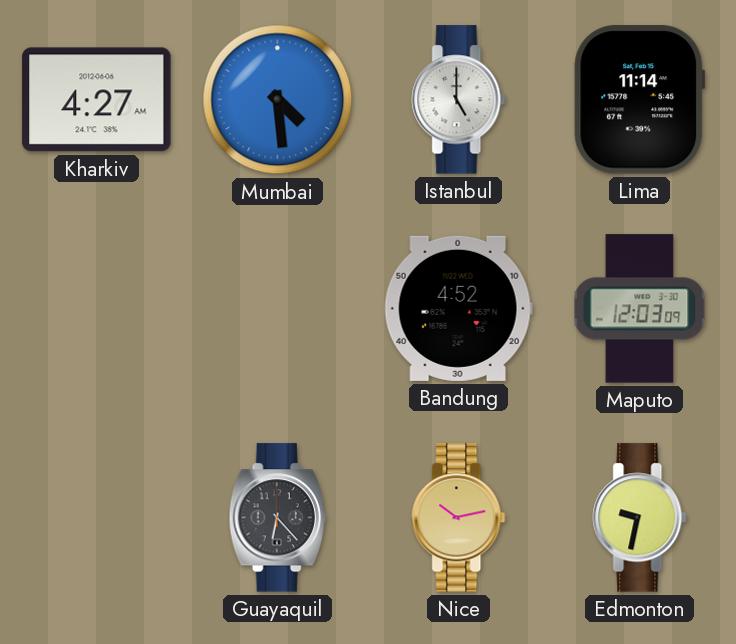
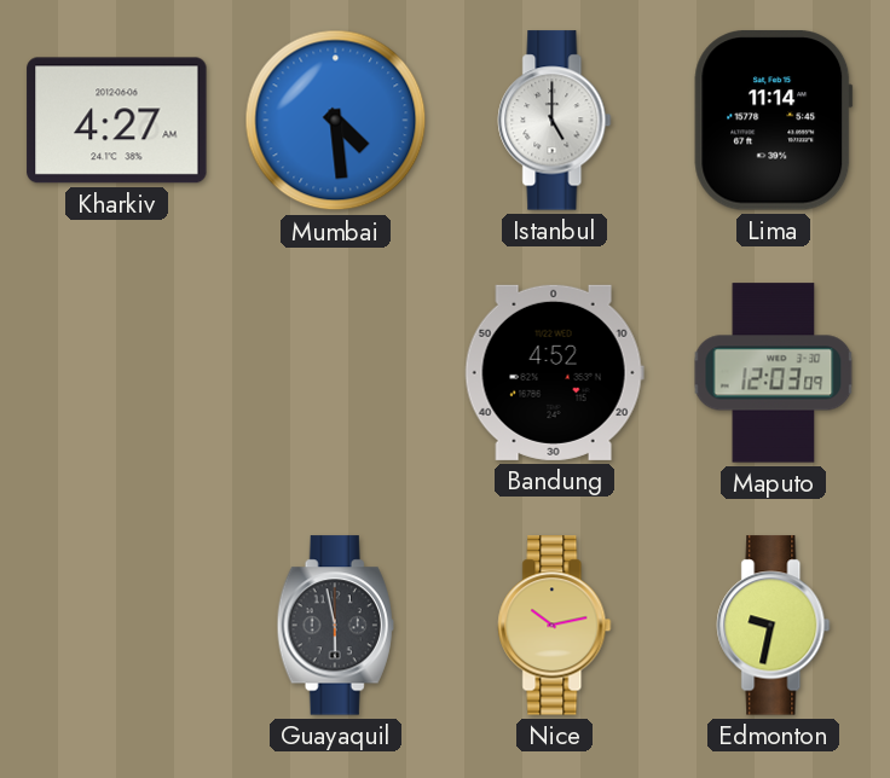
Guayaquil: 6:23 -> 5:58
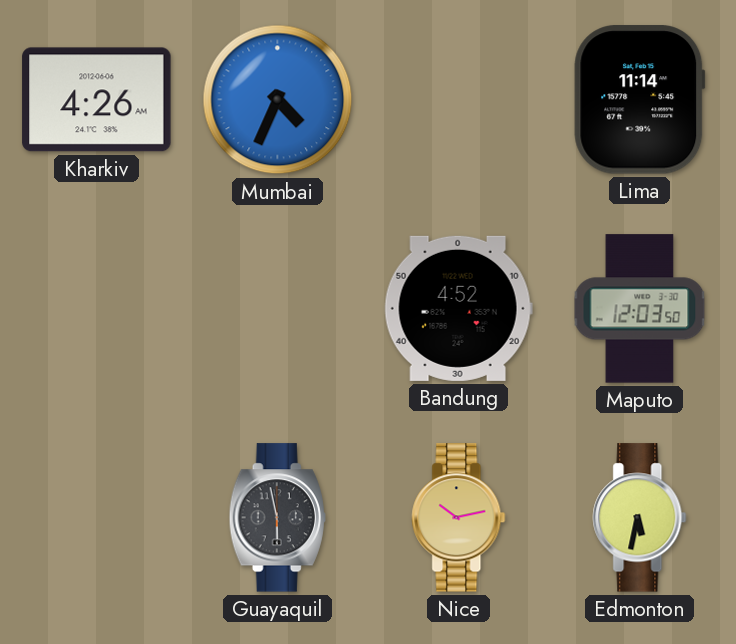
Kharkiv: 4:27 -> 4:26
Mumbai: 4:29 -> 4:34
Istanbul: 5:00 -> none
Maputo: 12:03:09 -> 12:03:50
Edmonton: 9:32 -> 5:32
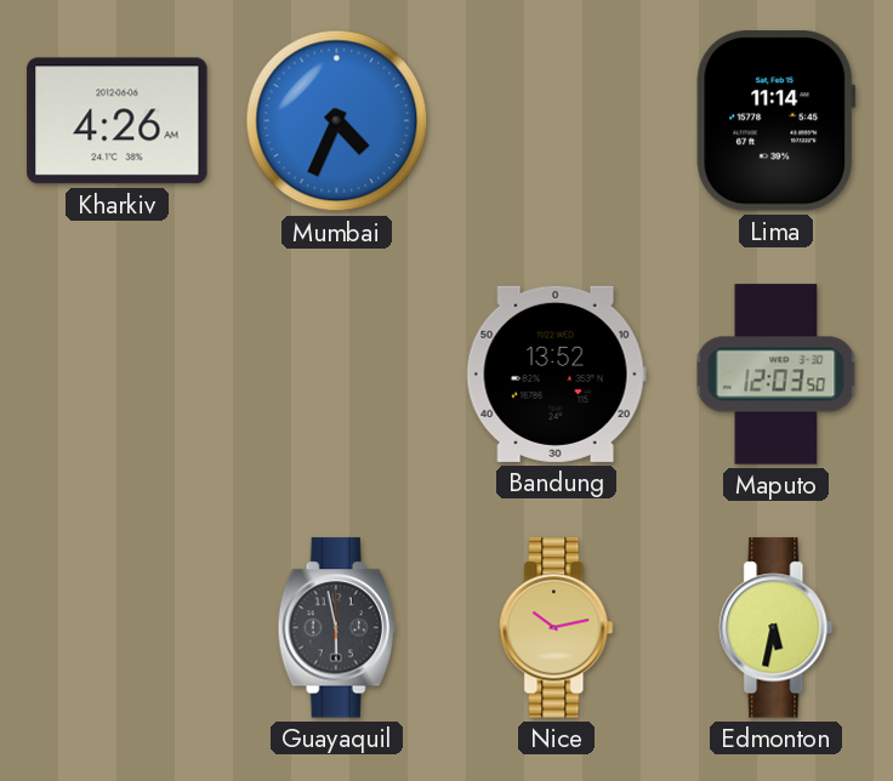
Bandung: 4:52 -> 13:52
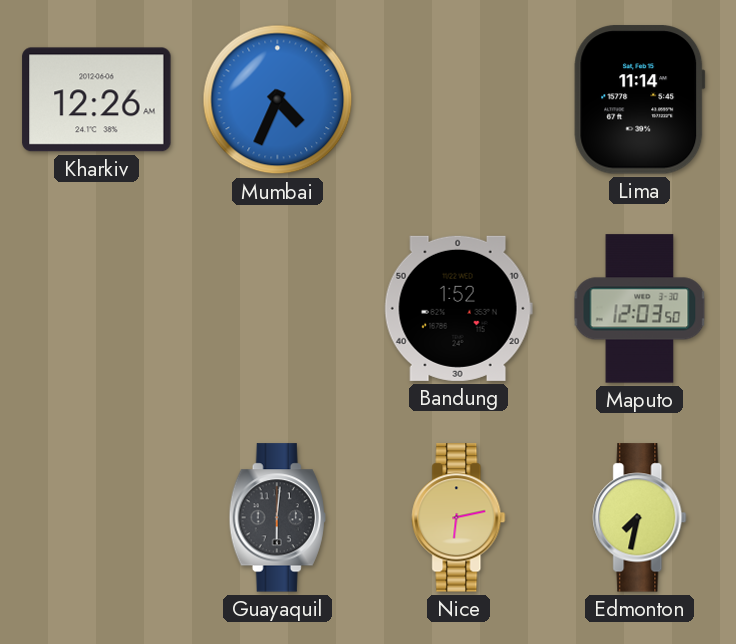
Kharkiv: 4:26 -> 12:26
Bandung: 13:52 -> 1:52
Guayaquil: 5:58 -> 6:01
Nice: 10:13 -> 6:13
Edmonton: 5:32 -> 7:32
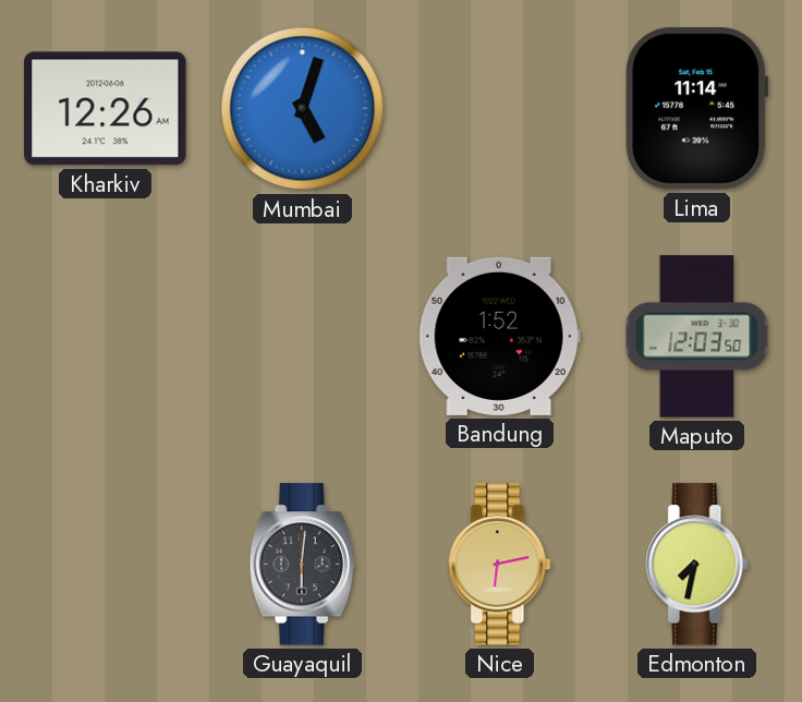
Mumbai: 4:34 -> 5:03
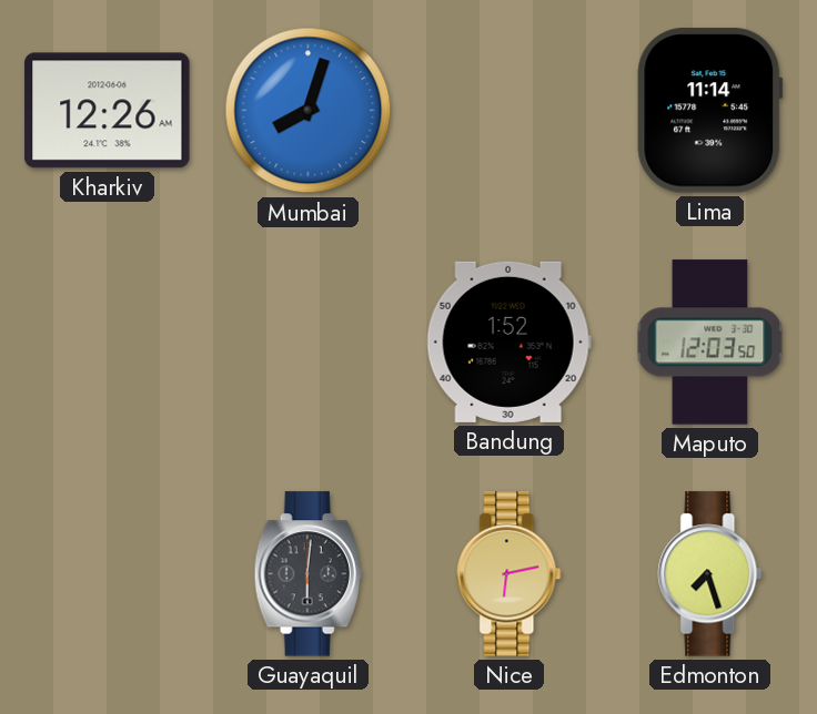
Mumbai: 5:03 -> 8:03
Edmonton: 7:32 -> 7:27
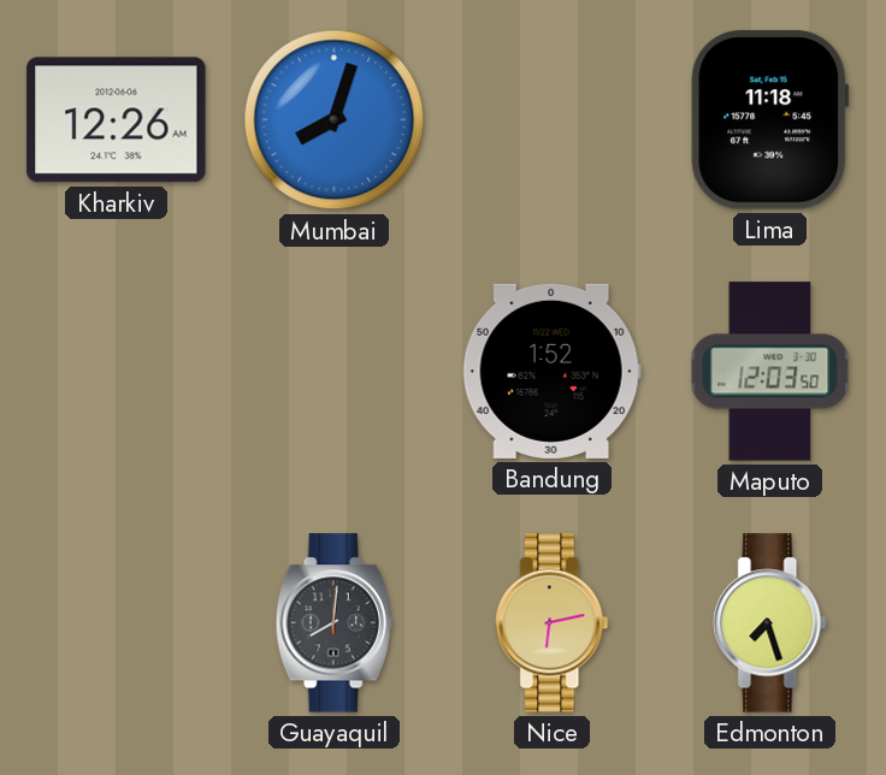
Lima: 11:14 -> 11:18
Guayaquil: 6:01 -> 8:01
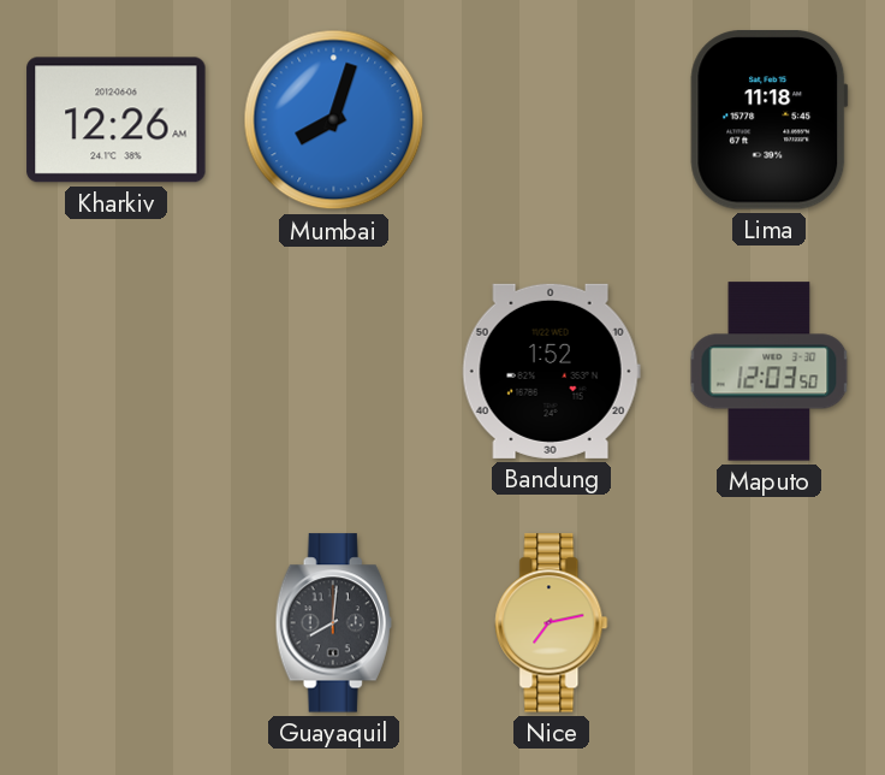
Nice: 6:13 -> 7:13
Edmonton: 7:27 -> none
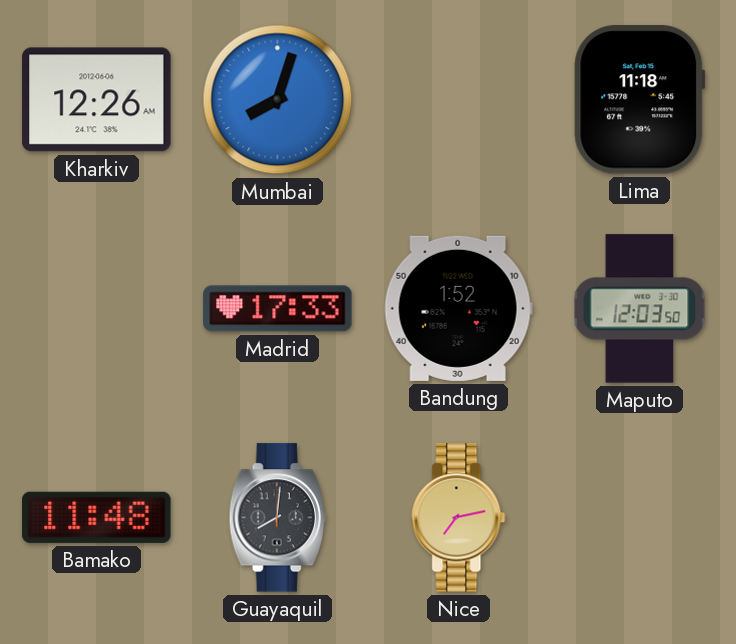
Madrid: none -> 17:33
Bamako: none -> 11:48
